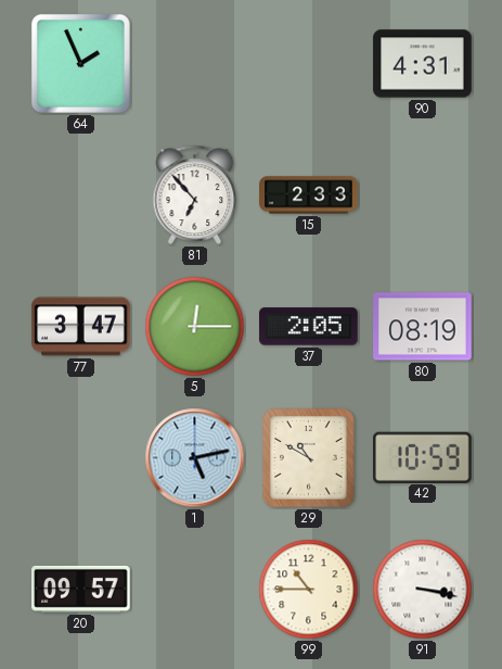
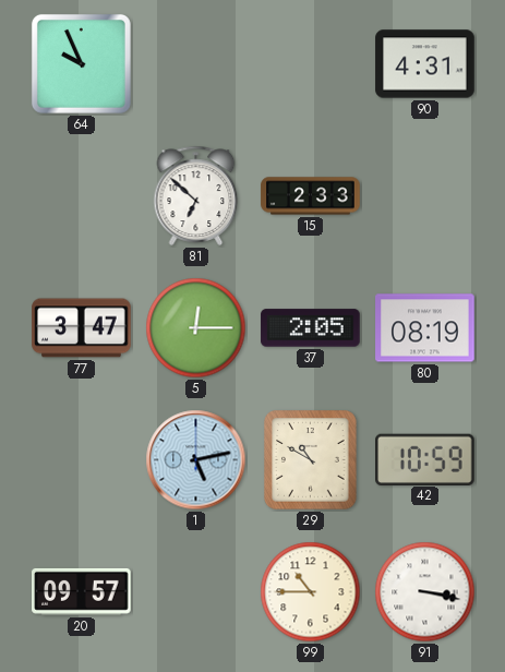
64: 1:56 -> 9:56
81: 6:53 -> 6:52
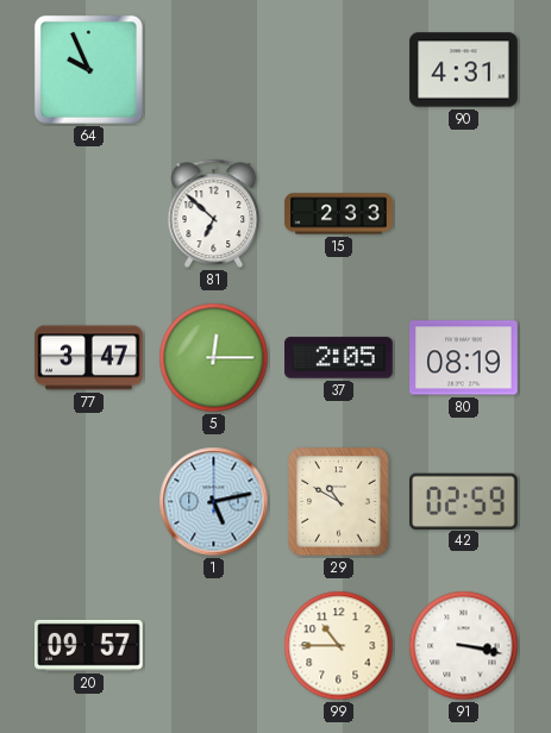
42: 10:59 -> 02:59
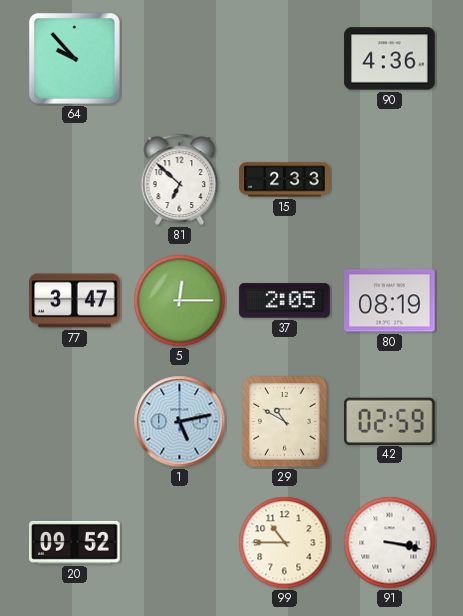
64: 9:56 -> 9:53
90: 4:31 -> 4:36
20: 09:57 -> 09:52
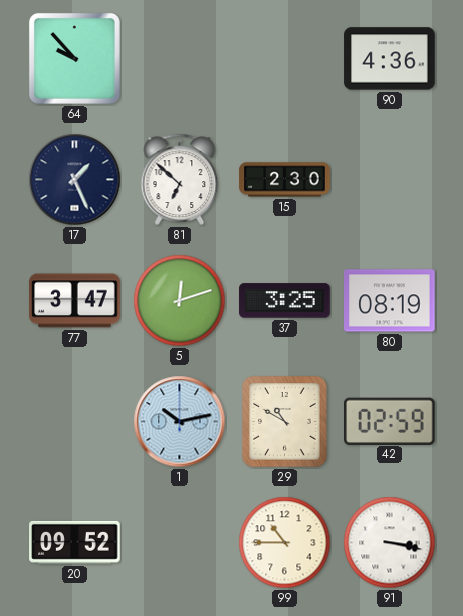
17: none -> 1:26
15: 2:33 -> 2:30
5: 12:15 -> 12:12
37: 2:05 -> 3:25
1: 5:13 -> 10:13
